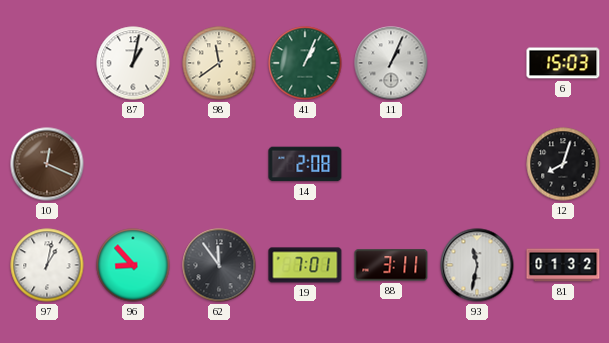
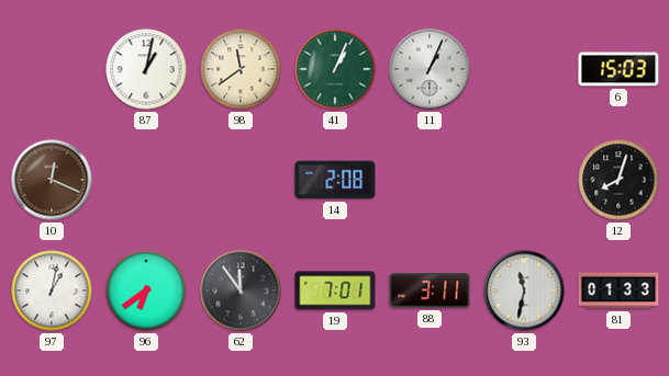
96: 8:53 -> 6:39
81: 01:32 -> 01:33
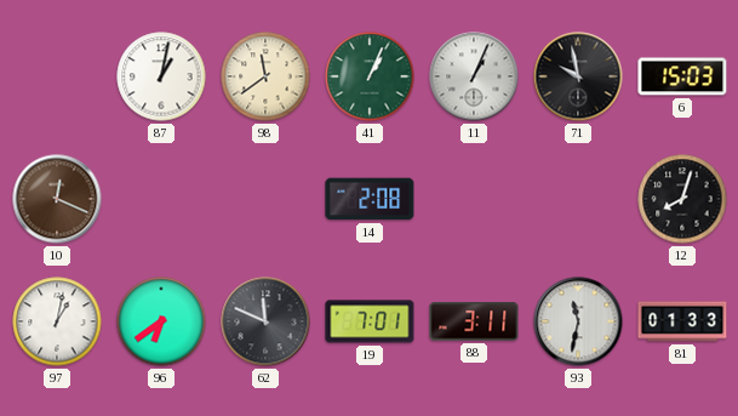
71: none -> 9:58
62: 11:54 -> 11:49
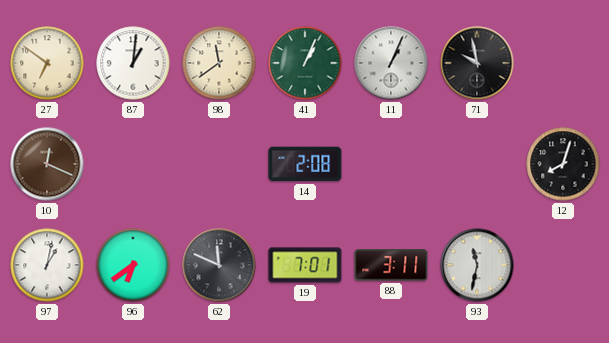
27: none -> 6:51
87: 1:02 -> 1:01
6: 15:03 -> none
81: 01:33 -> none
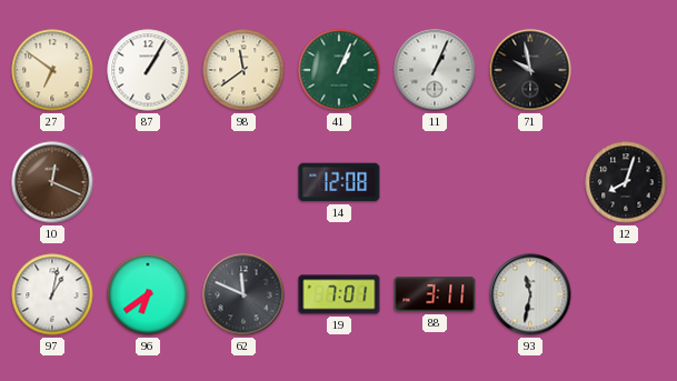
87: 1:01 -> 1:05
14: 2:08 -> 12:08
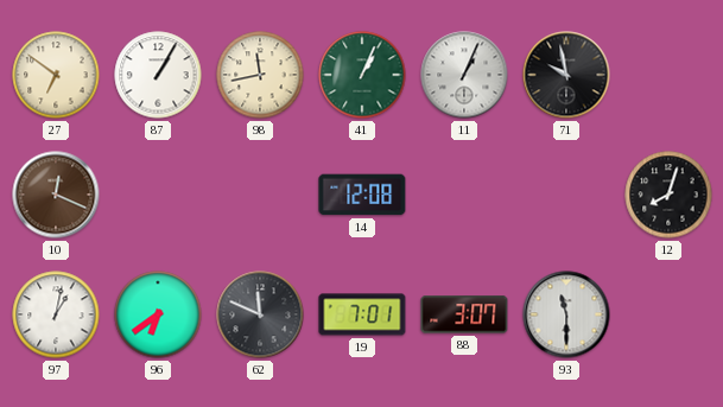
98: 11:39 -> 11:43
88: 3:11 -> 3:07
93: 11:32 -> 11:30
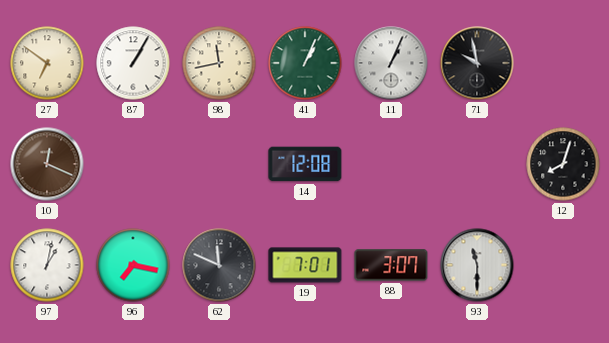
96: 6:39 -> 7:17
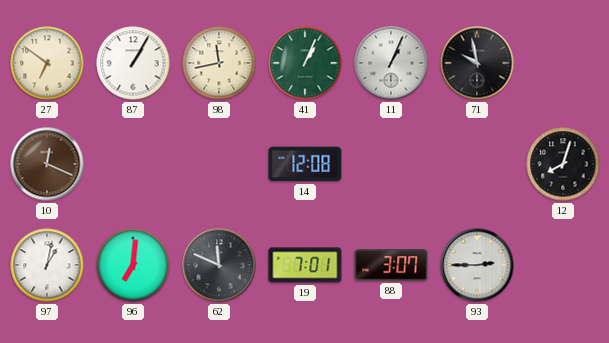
96: 7:17 -> 7:01
93: 11:30 -> 2:45
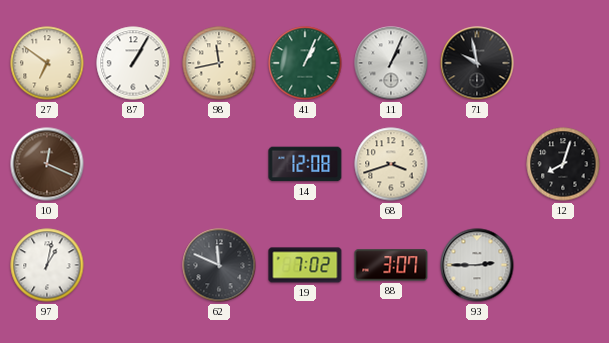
68: none -> 3:42
96: 7:01 -> none
19: 7:01 -> 7:02
